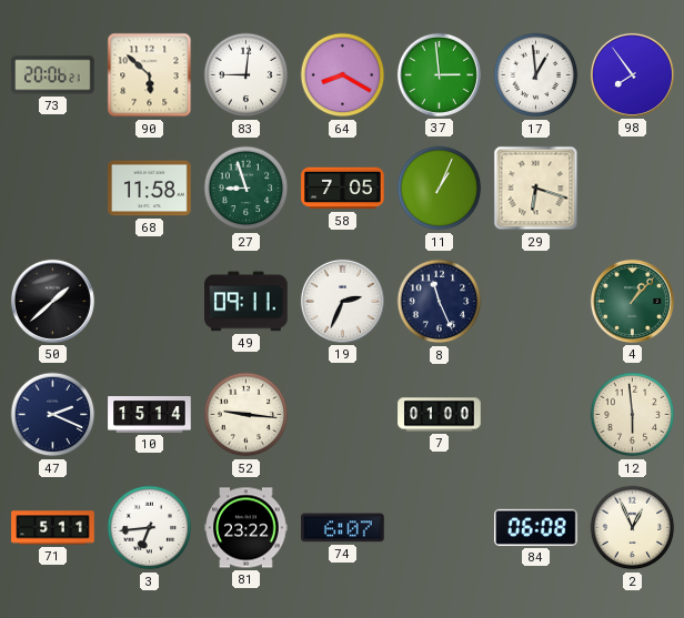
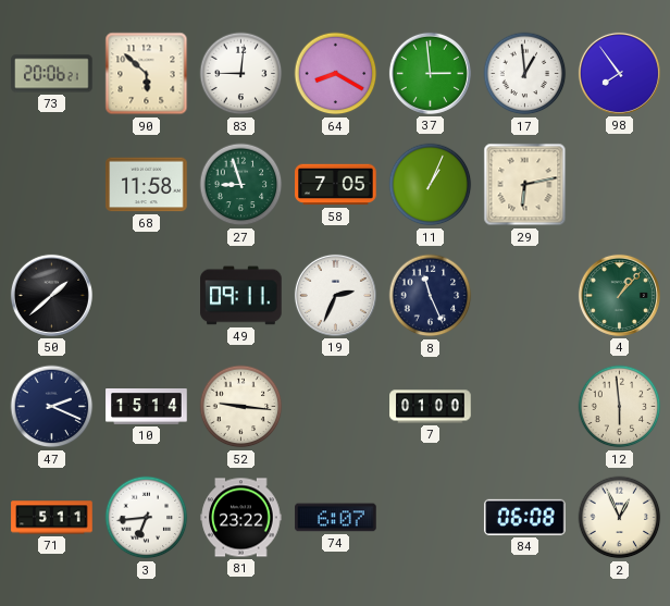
29: 6:18 -> 6:13
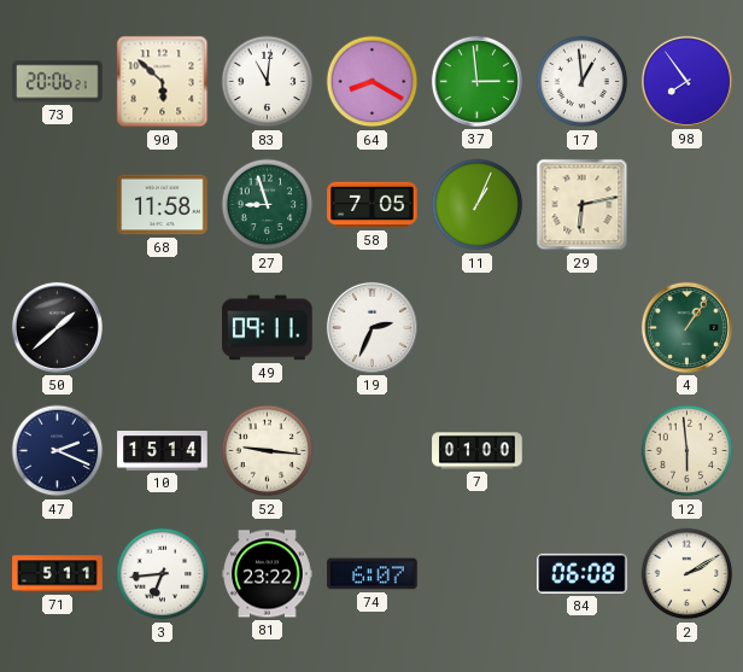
83: 9:01 -> 11:01
8: 11:26 -> none
4: 1:07 -> 1:06
2: 12:56 -> 2:10
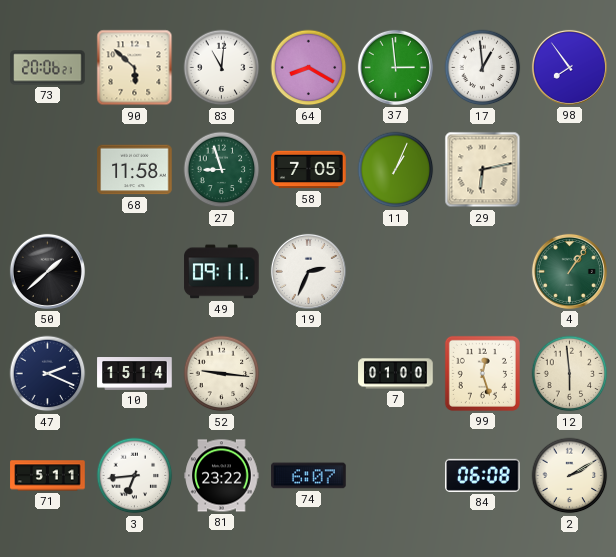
99: none -> 12:27
